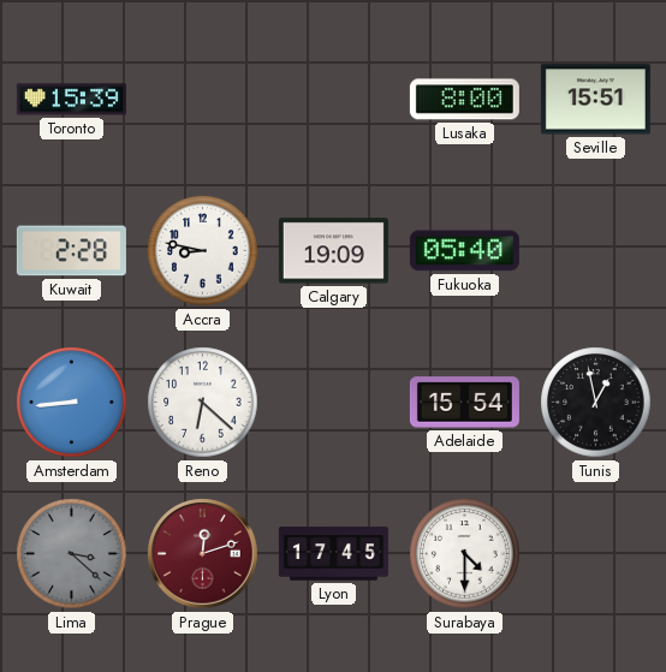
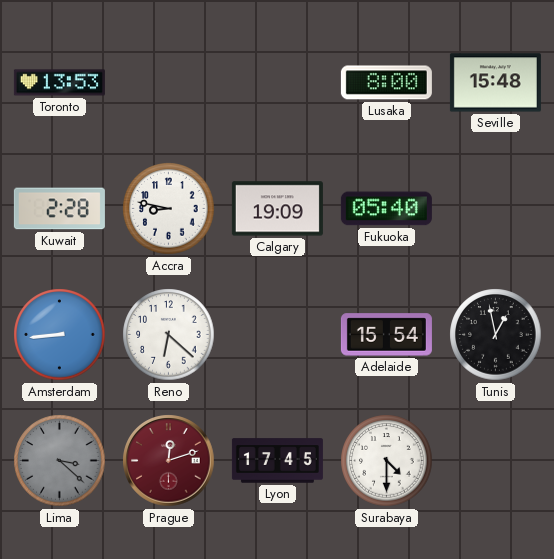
Toronto: 15:39 -> 13:53
Seville: 15:51 -> 15:48
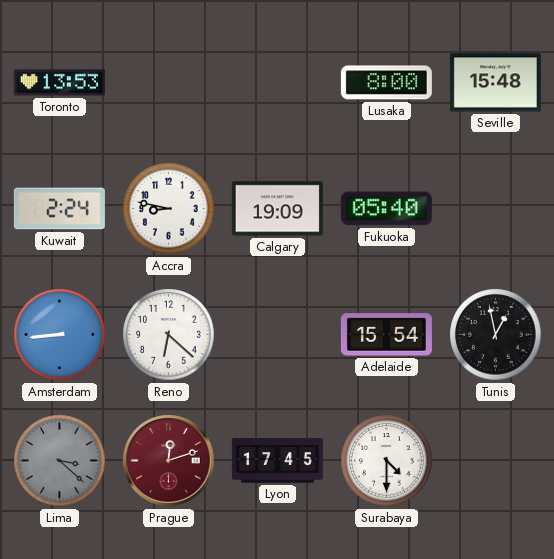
Kuwait: 2:28 -> 2:24
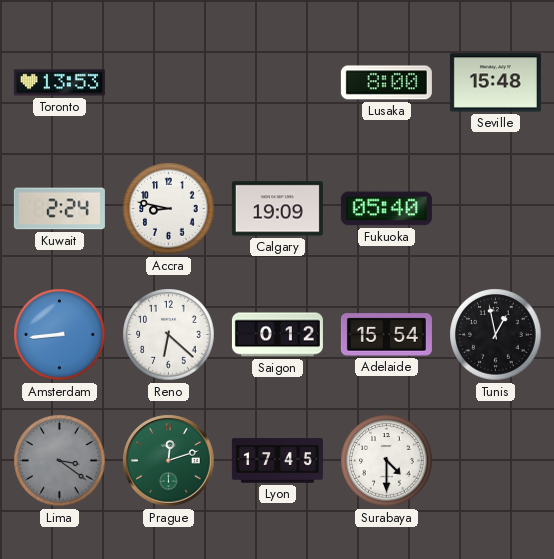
Saigon: none -> 0:12
Lima: 3:22 -> 3:21
Prague dial: burgundy -> green
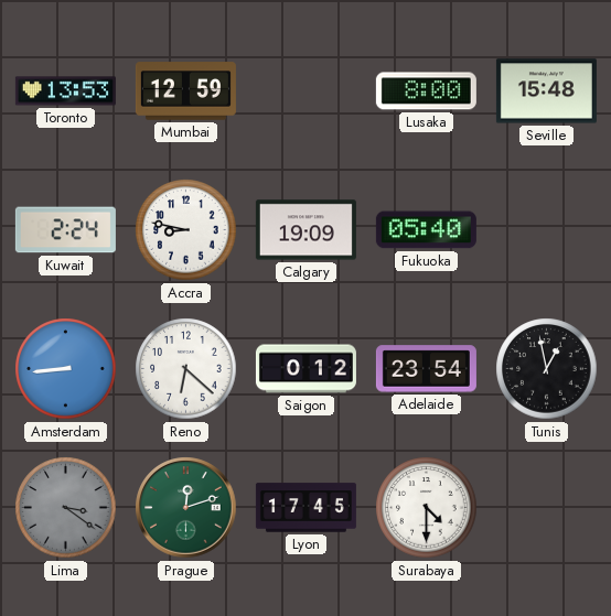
Mumbai: none -> 12:59
Adelaide: 15:54 -> 23:54
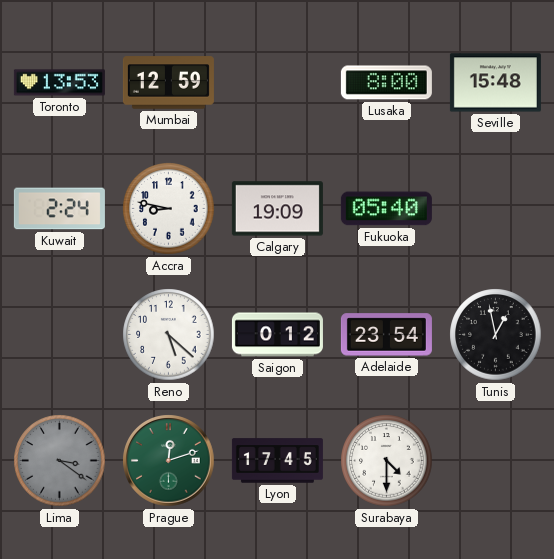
Amsterdam: 8:44 -> none
Reno: 6:22 -> 5:22
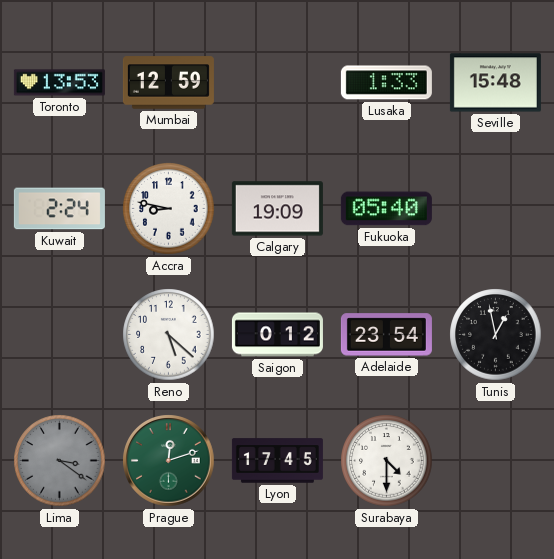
Lusaka: 8:00 -> 1:33
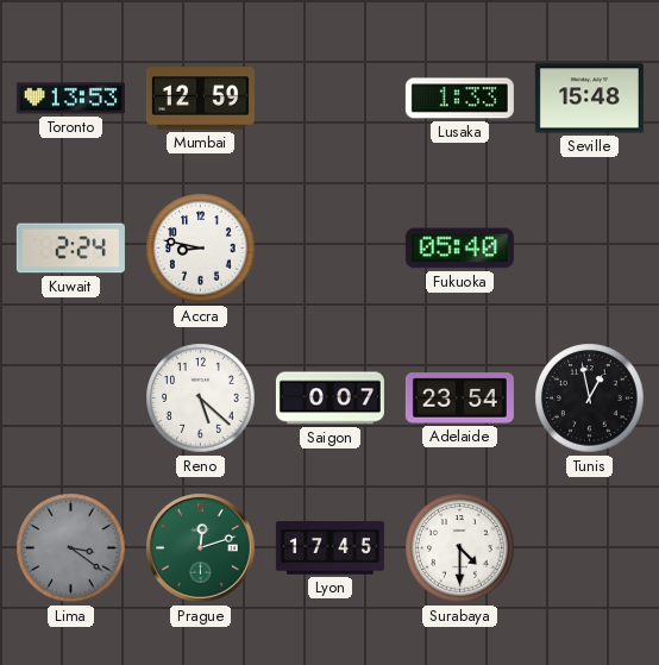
Calgary: 19:09 -> none
Saigon: 0:12 -> 0:07
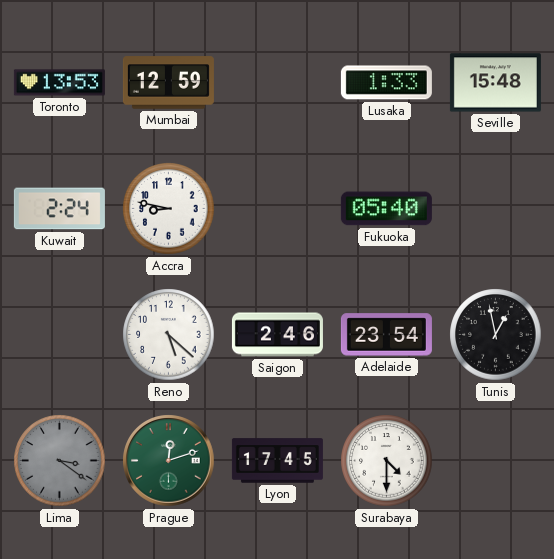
Saigon: 0:07 -> 2:46
